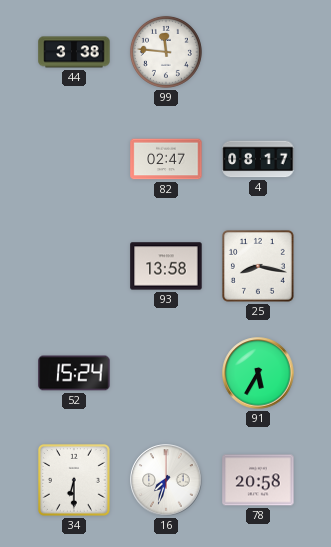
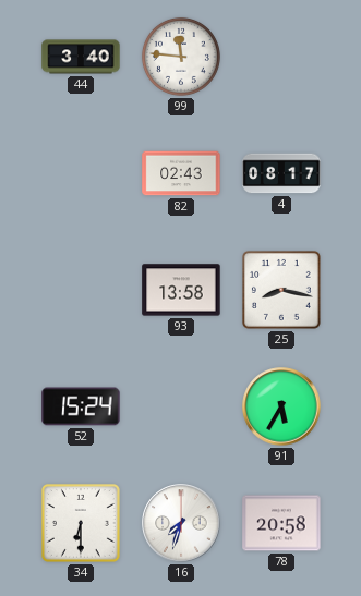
44: 3:38 -> 3:40
82: 02:47 -> 02:43
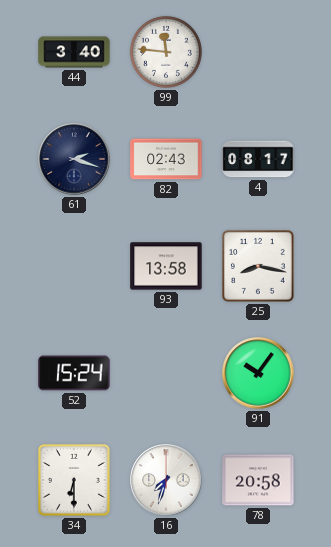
61: none -> 2:18
91: 5:35 -> 10:06
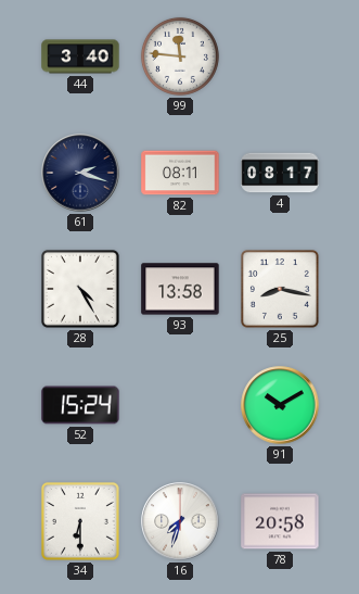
82: 02:43 -> 08:11
28: none -> 4:25
91: 10:06 -> 10:10
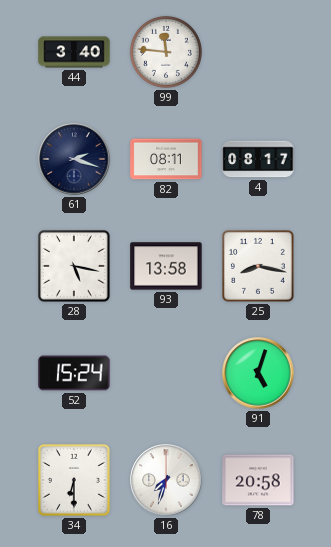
28: 4:25 -> 5:17
91: 10:10 -> 5:03
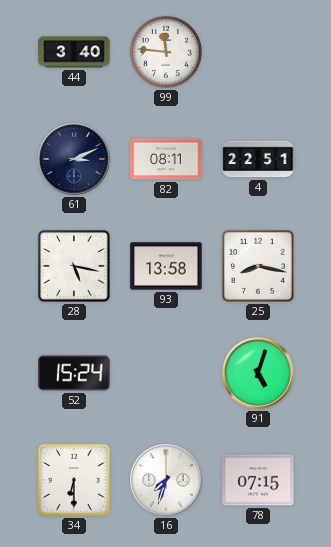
61: 2:18 -> 3:11
4: 08:17 -> 22:51
78: 20:58 -> 07:15
